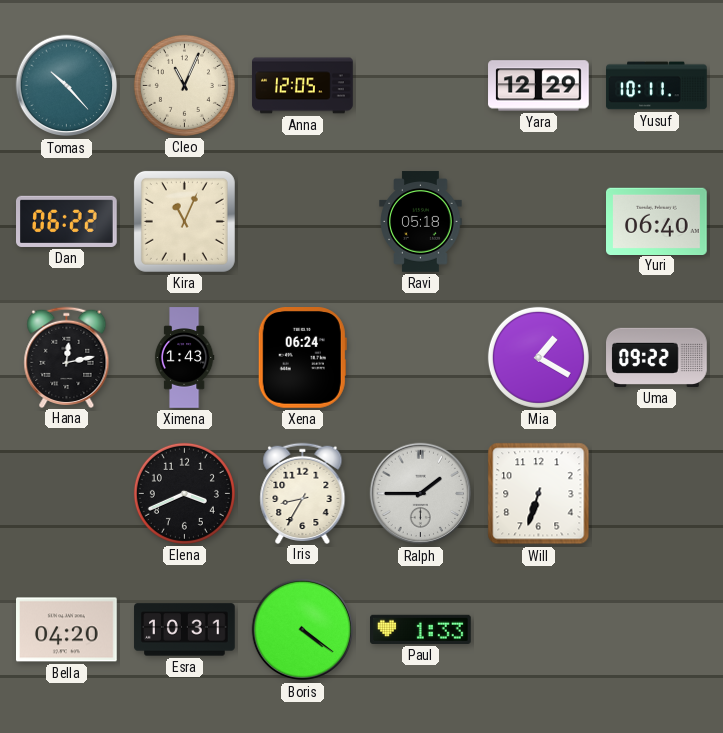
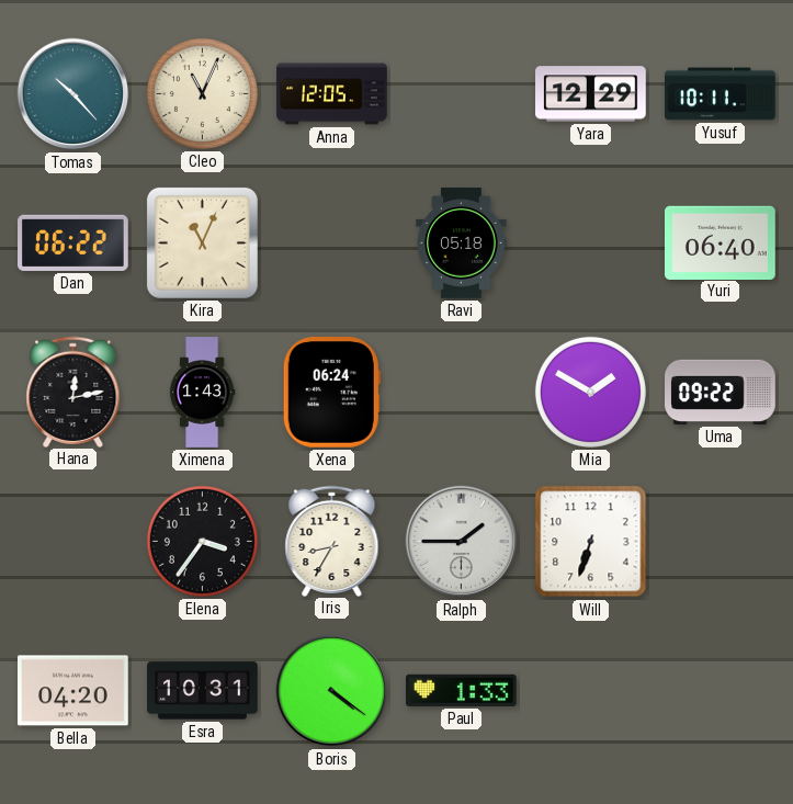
Mia: 1:20 -> 1:50
Elena: 3:41 -> 3:36
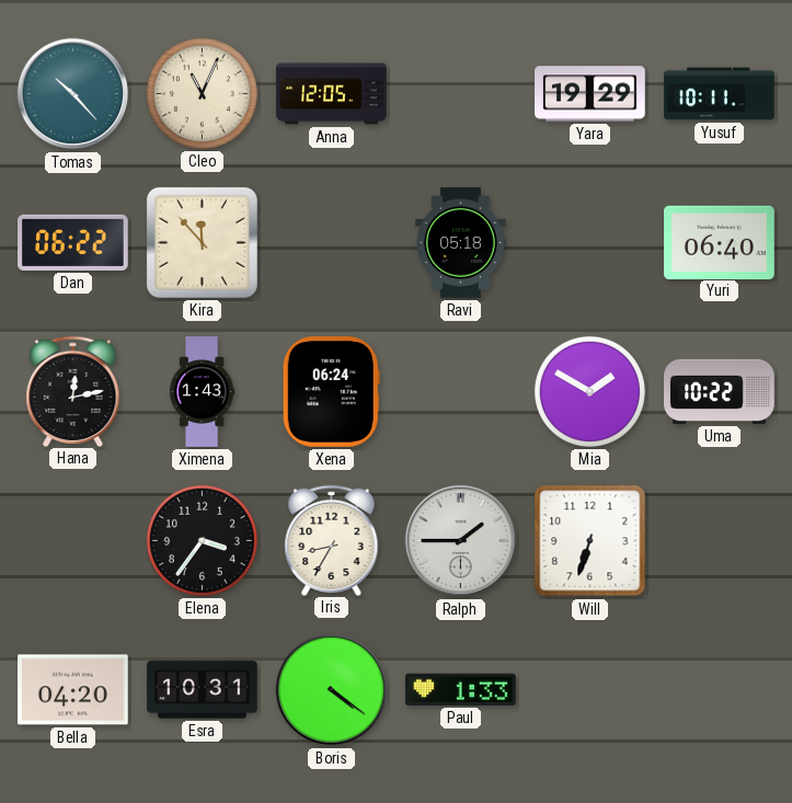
Yara: 12:29 -> 19:29
Kira: 11:04 -> 11:53
Uma: 09:22 -> 10:22
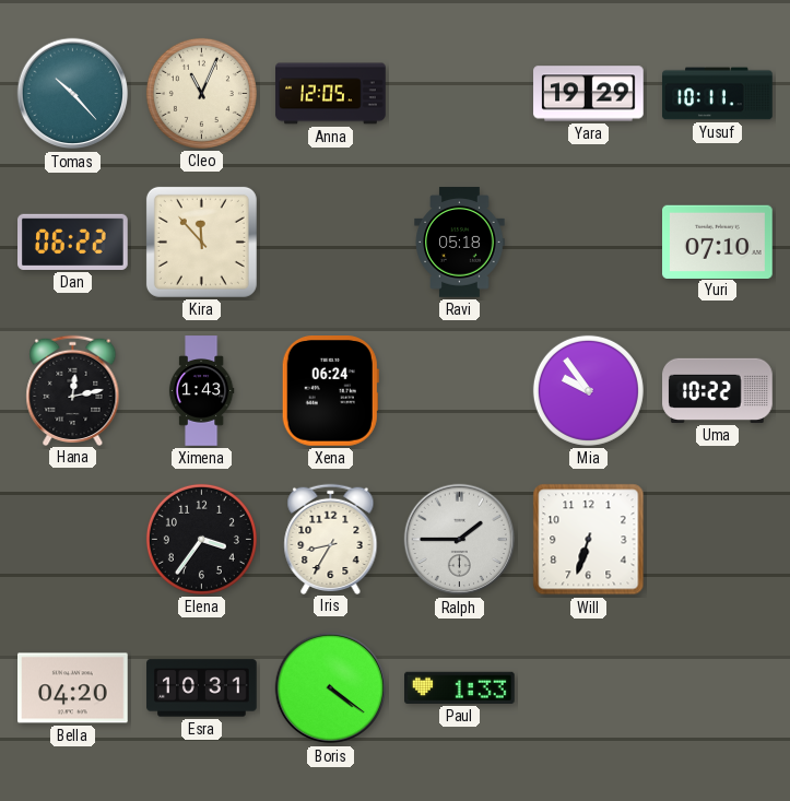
Yuri: 06:40 -> 07:10
Mia: 1:50 -> 9:54
